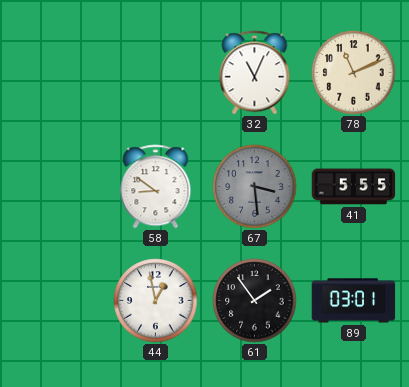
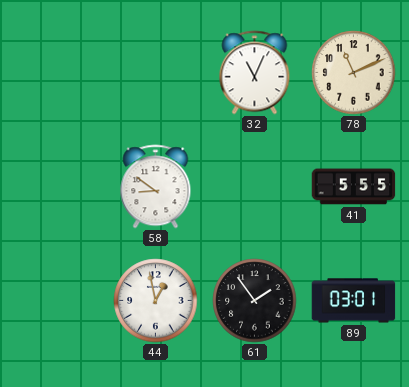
67: 3:29 -> none
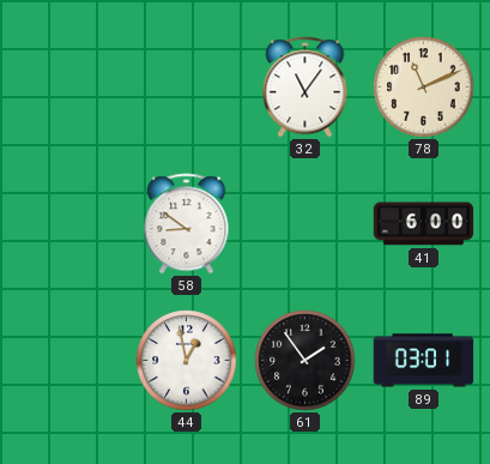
32: 11:04 -> 11:06
41: 5:55 -> 6:00
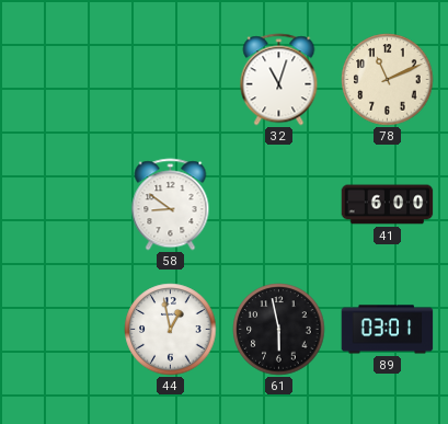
32: 11:06 -> 11:03
61: 1:54 -> 5:58
